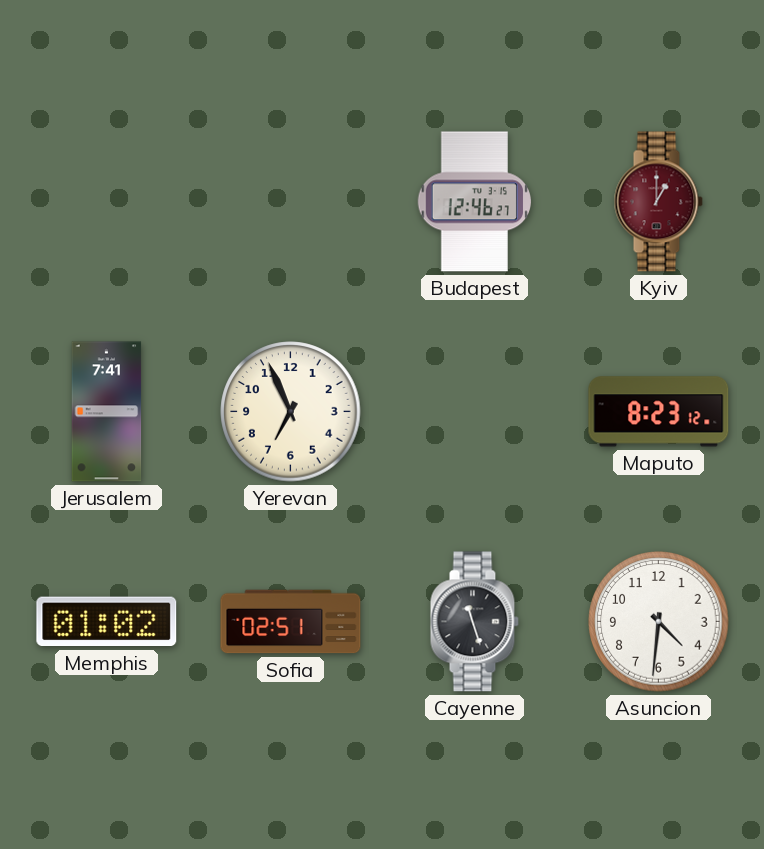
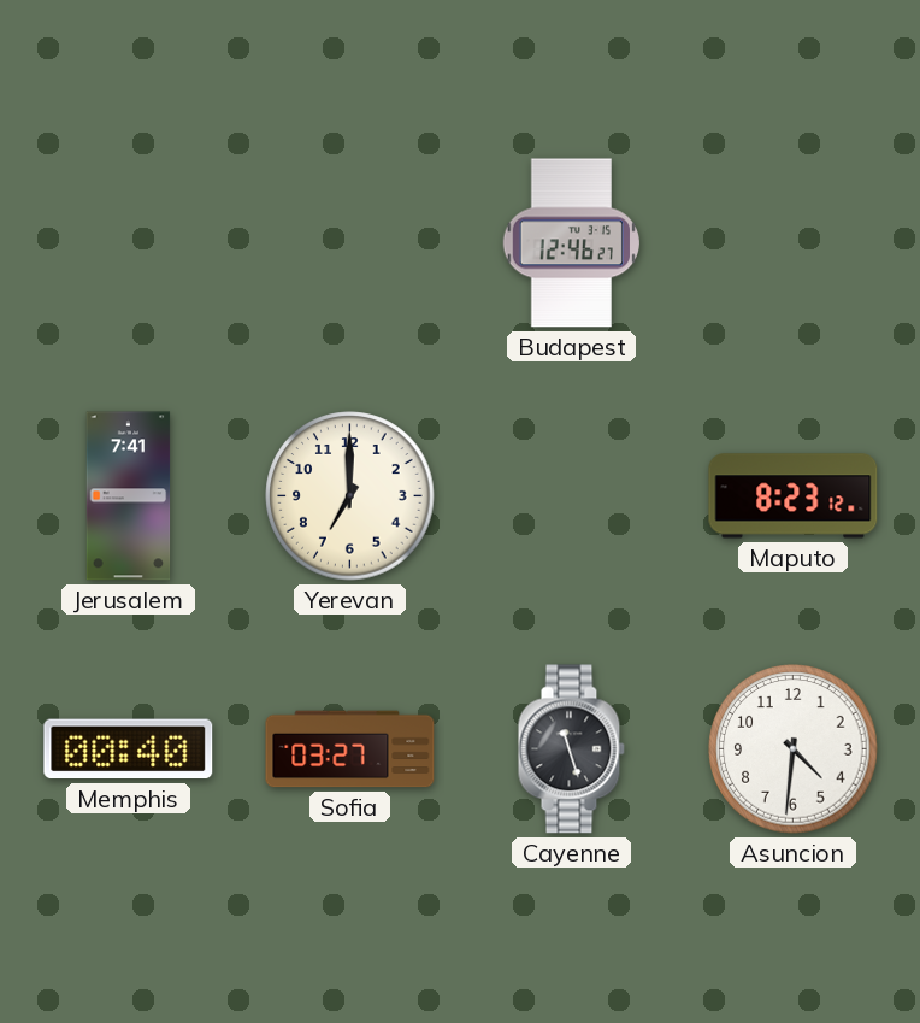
Kyiv: 1:00 -> none
Yerevan: 6:56 -> 7:00
Memphis: 01:02 -> 00:40
Sofia: 02:51 -> 03:27
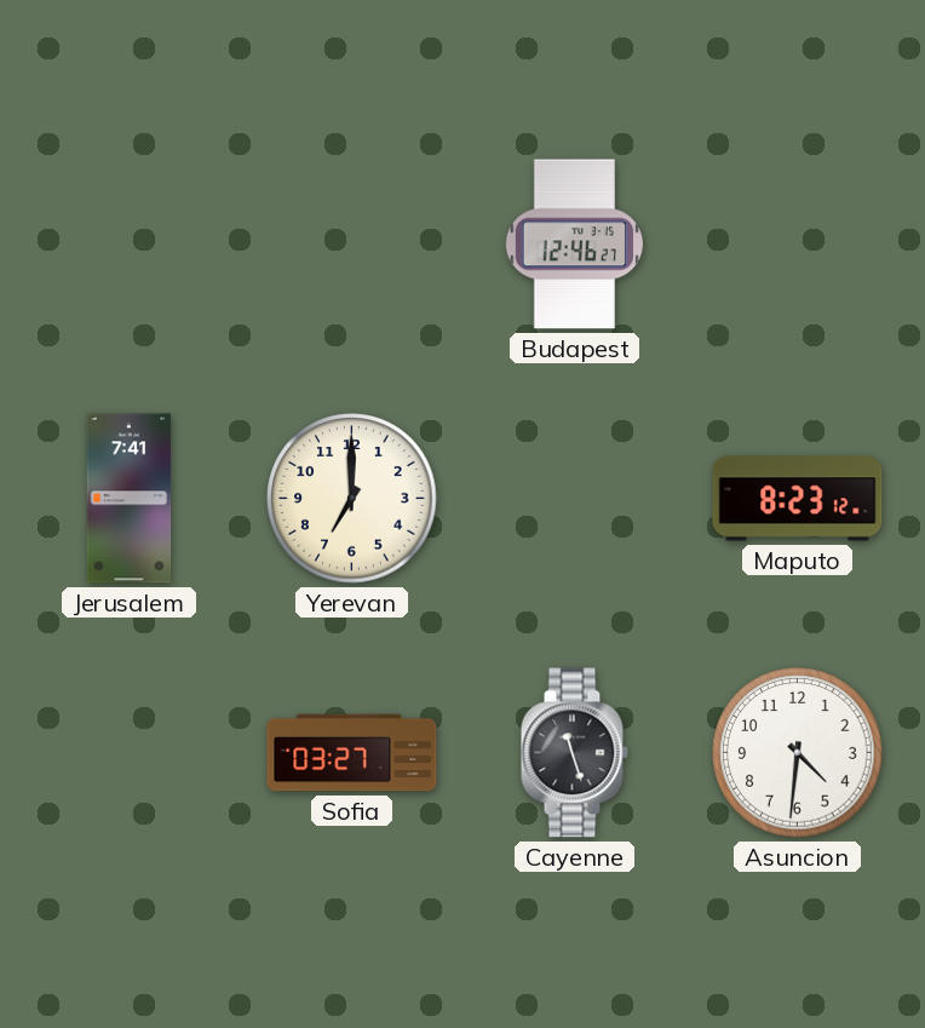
Memphis: 00:40 -> none
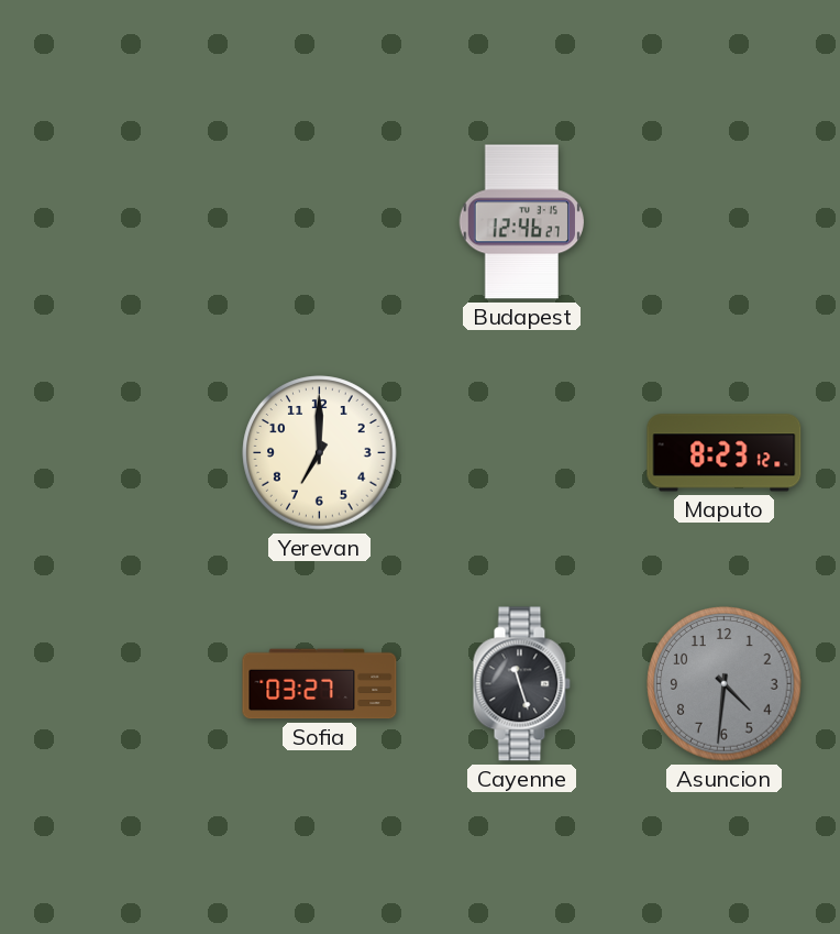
Jerusalem: 7:41 -> none
Asuncion dial: white -> grey
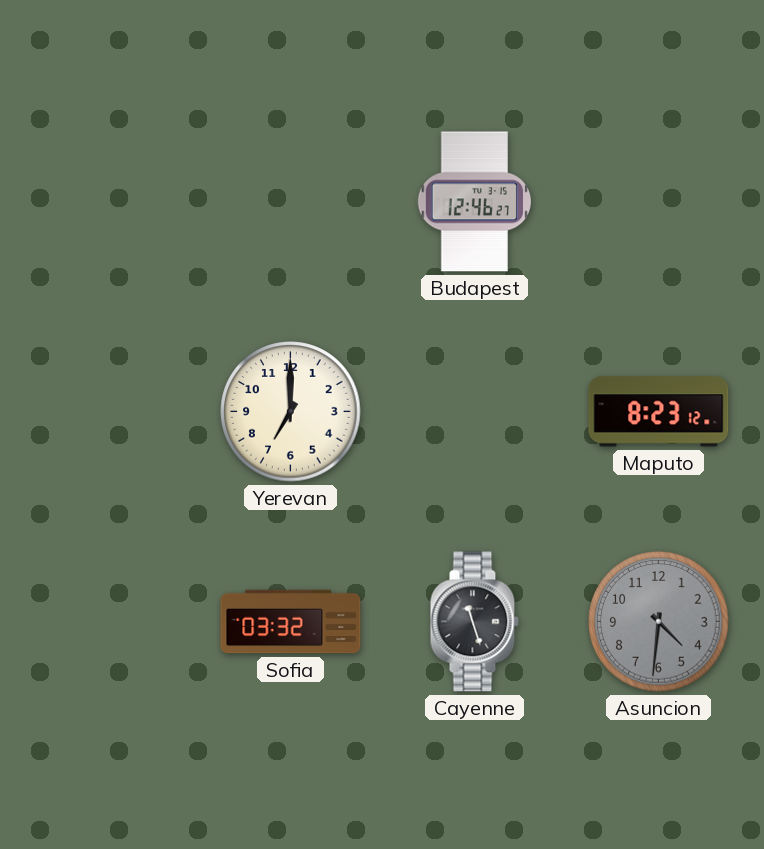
Sofia: 03:27 -> 03:32
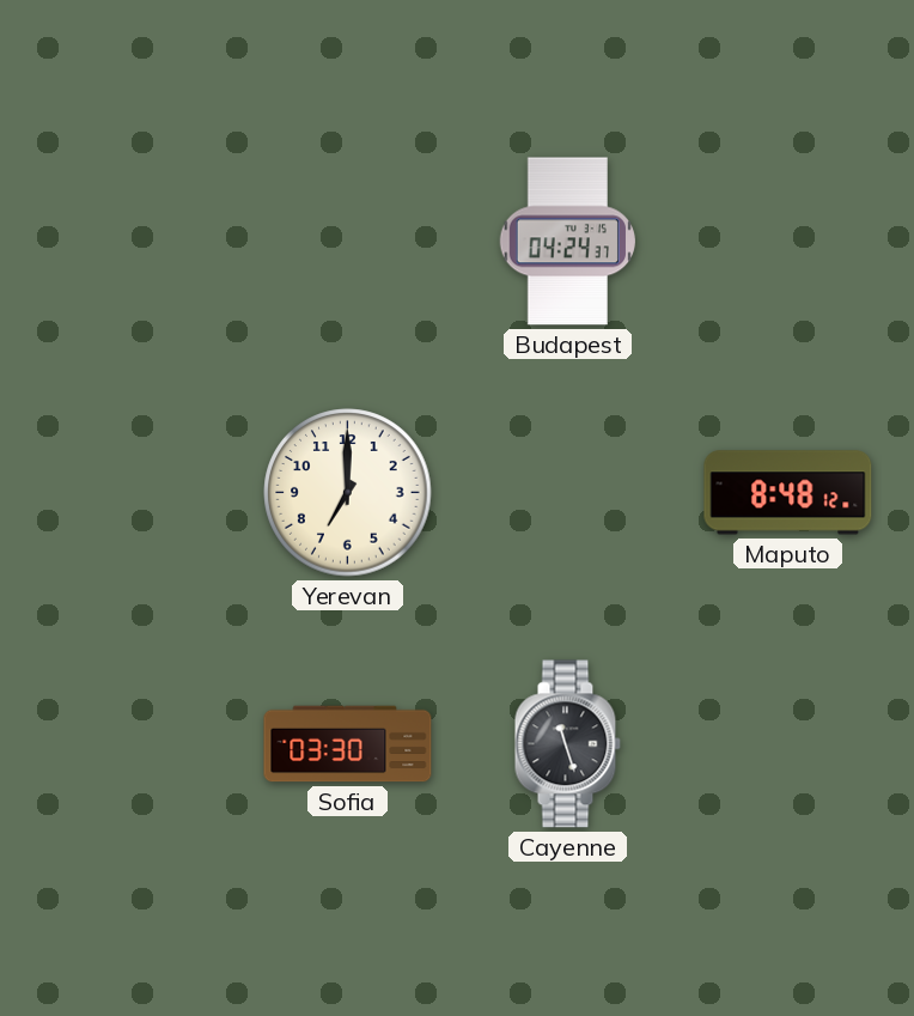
Budapest: 12:46 -> 04:24
Maputo: 8:23 -> 8:48
Sofia: 03:32 -> 03:30
Asuncion: 4:31 -> none
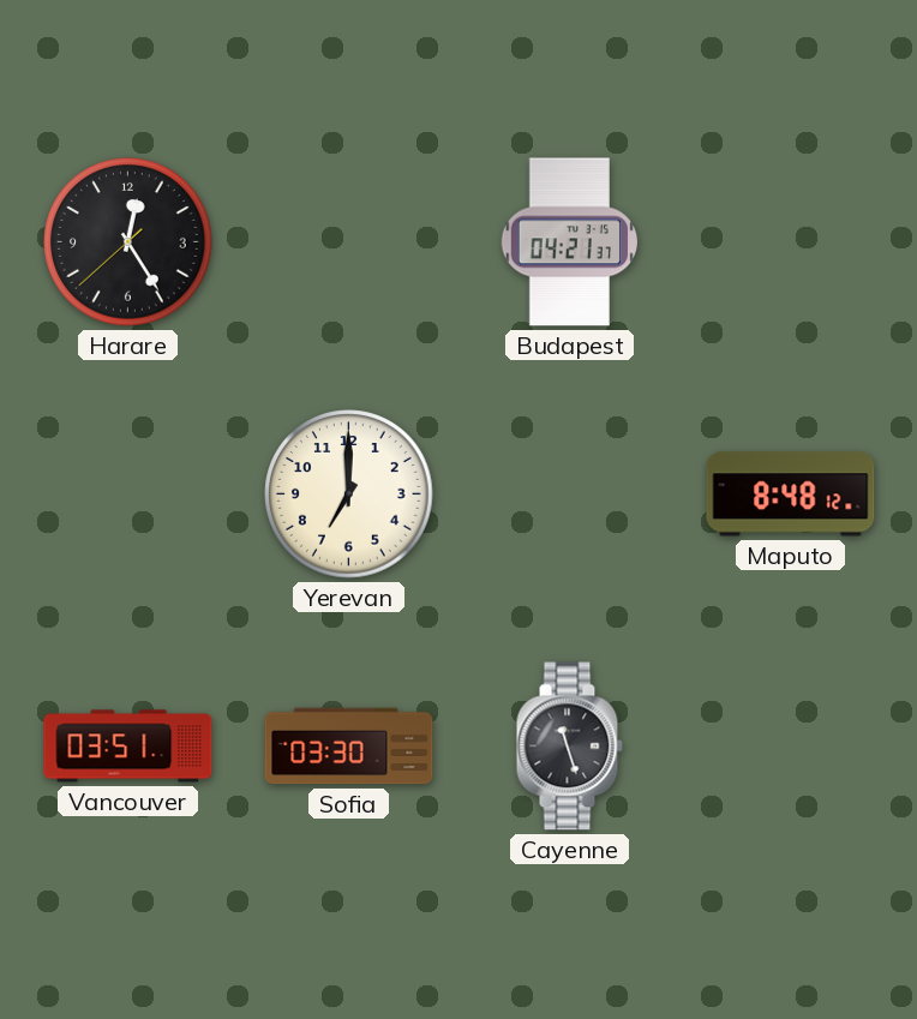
Harare: none -> 12:24
Budapest: 04:24 -> 04:21
Vancouver: none -> 03:51
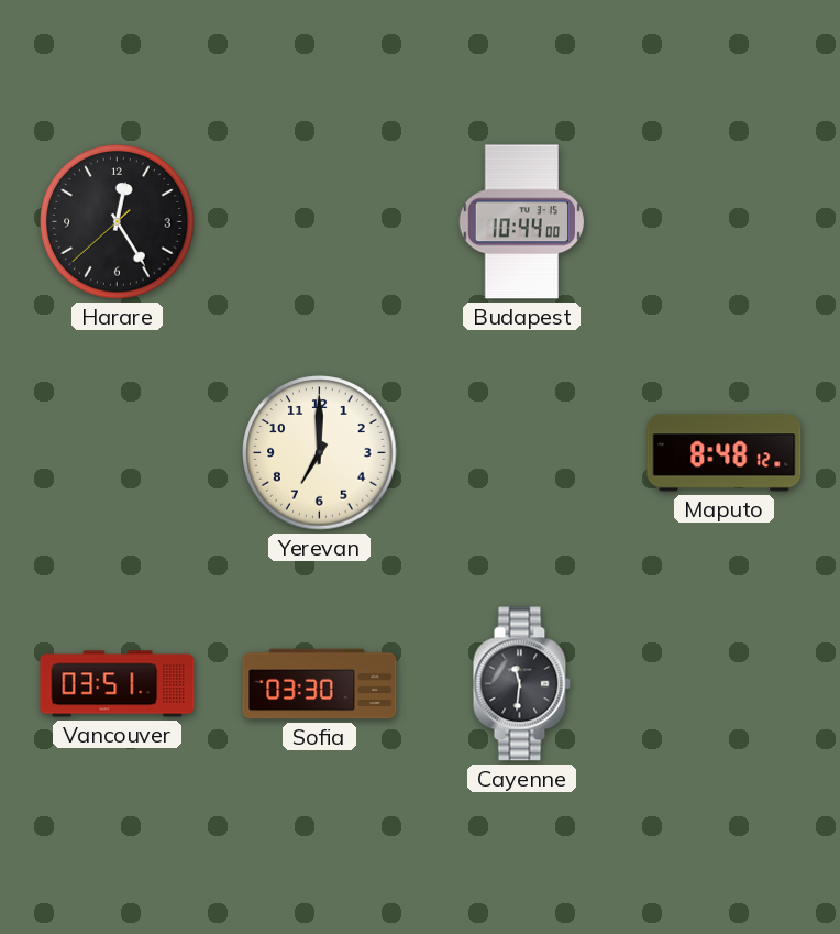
Budapest: 04:21 -> 10:44
Cayenne: 11:27 -> 11:31
